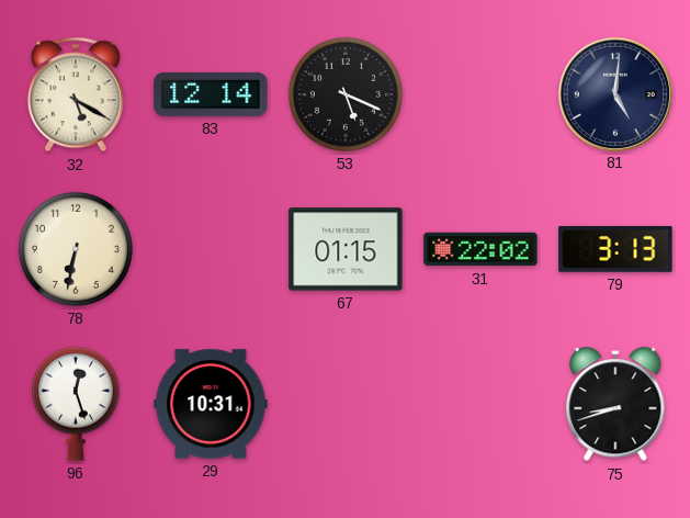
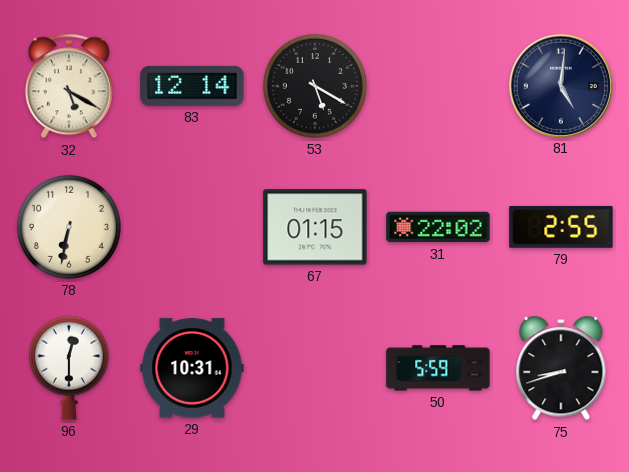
53: 5:19 -> 5:20
79: 3:13 -> 2:55
96: 12:27 -> 12:30
50: none -> 5:59
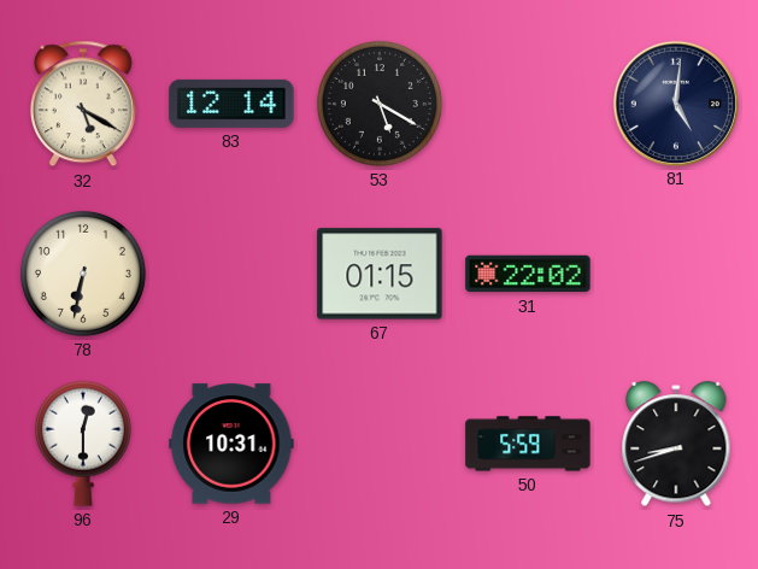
79: 2:55 -> none
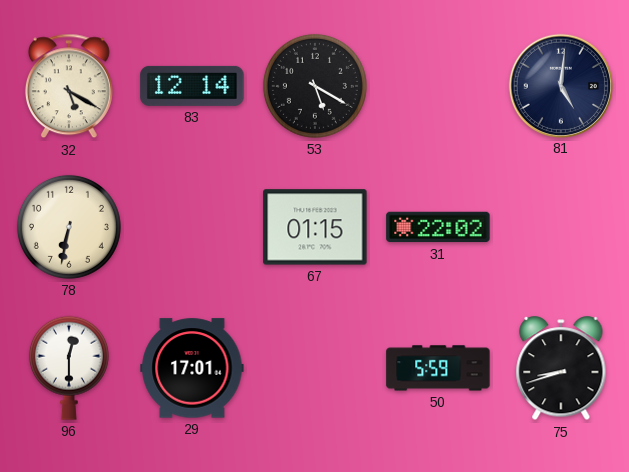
29: 10:31 -> 17:01
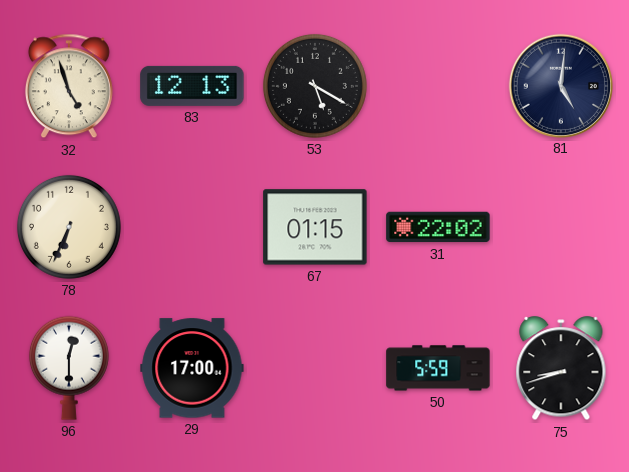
32: 5:20 -> 4:57
83: 12:14 -> 12:13
78: 6:32 -> 6:34
29: 17:01 -> 17:00
